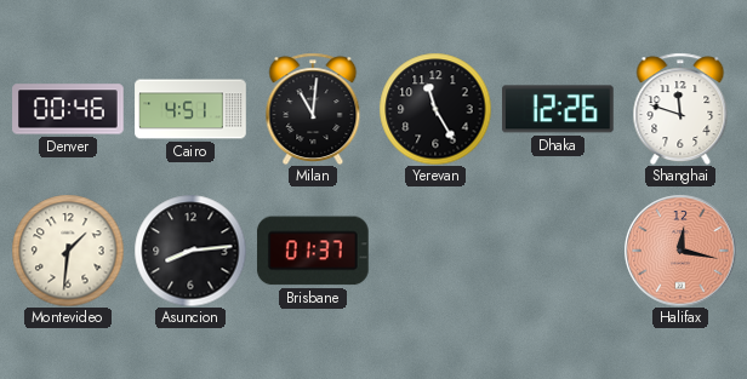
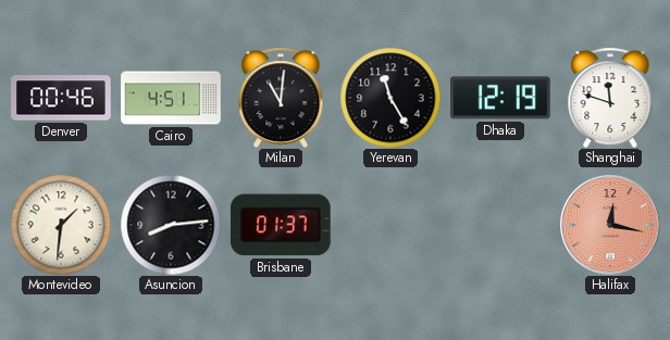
Dhaka: 12:26 -> 12:19
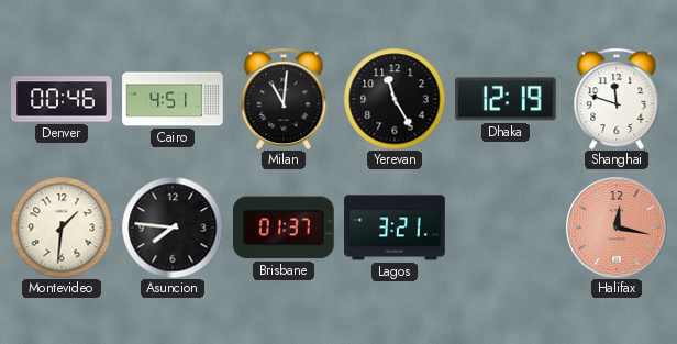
Asuncion: 8:14 -> 7:46
Lagos: none -> 3:21
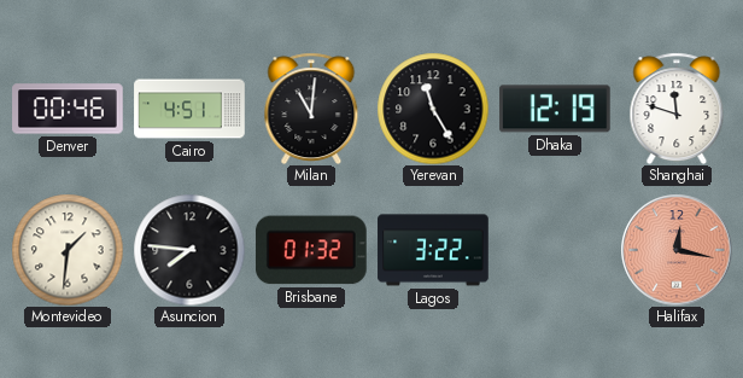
Brisbane: 01:37 -> 01:32
Lagos: 3:21 -> 3:22
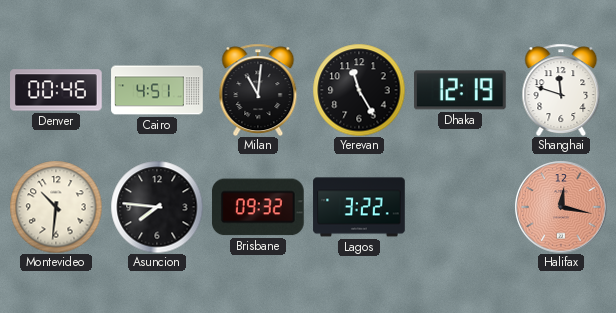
Montevideo: 1:31 -> 10:31
Brisbane: 01:32 -> 09:32
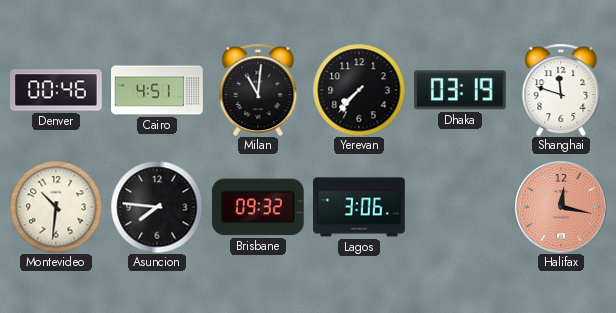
Yerevan: 11:25 -> 7:37
Dhaka: 12:19 -> 03:19
Lagos: 3:22 -> 3:06
